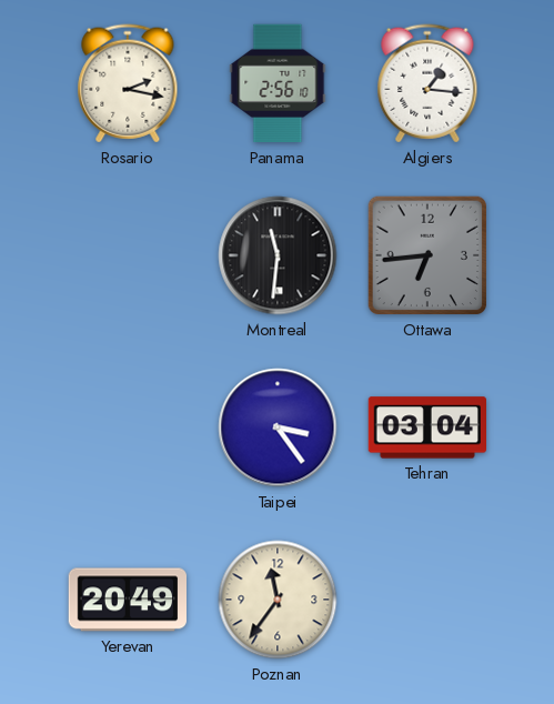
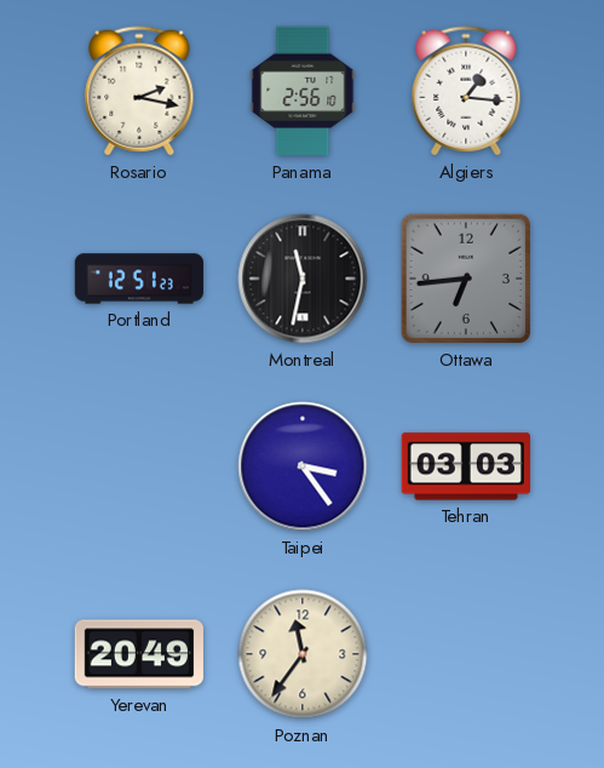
Portland: none -> 12:51
Montreal: 11:31 -> 11:32
Tehran: 03:04 -> 03:03
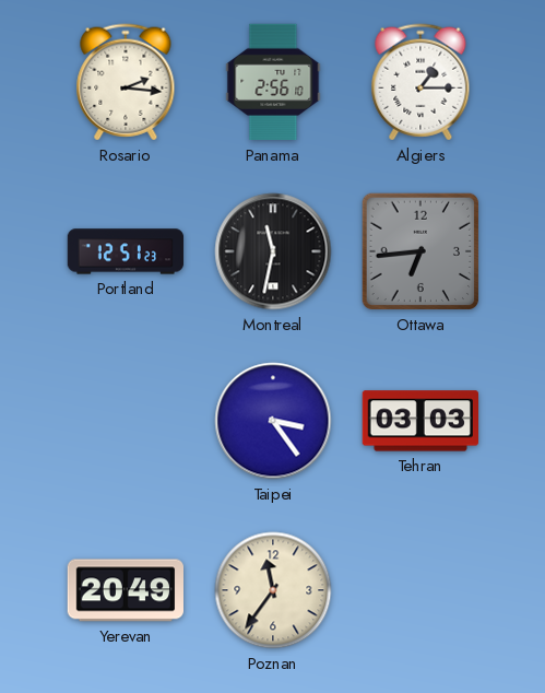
Rosario: 2:17 -> 2:16
Algiers: 1:16 -> 1:15
